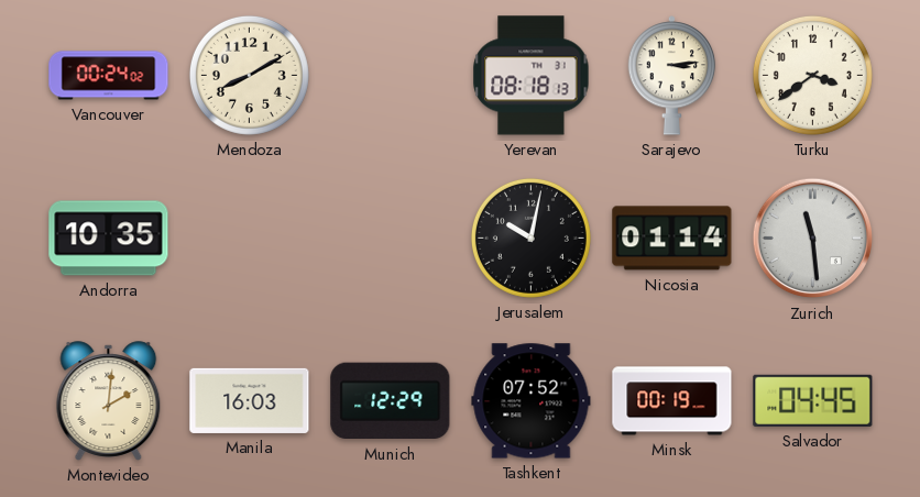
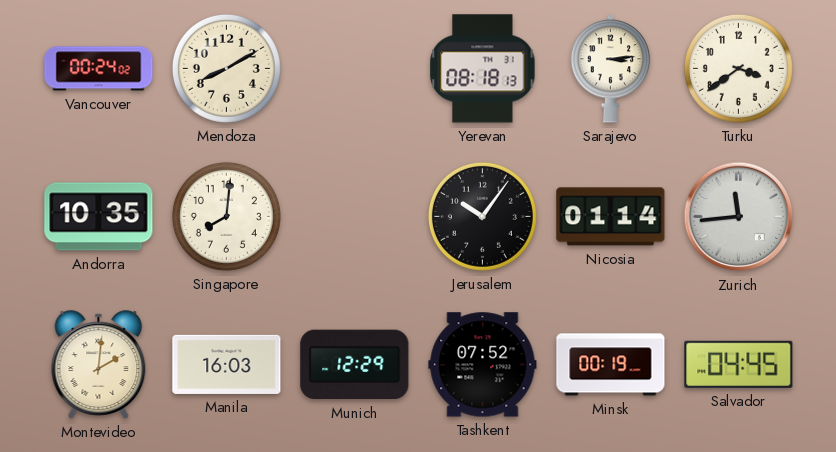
Singapore: none -> 8:01
Jerusalem: 10:02 -> 10:06
Zurich: 11:29 -> 11:44
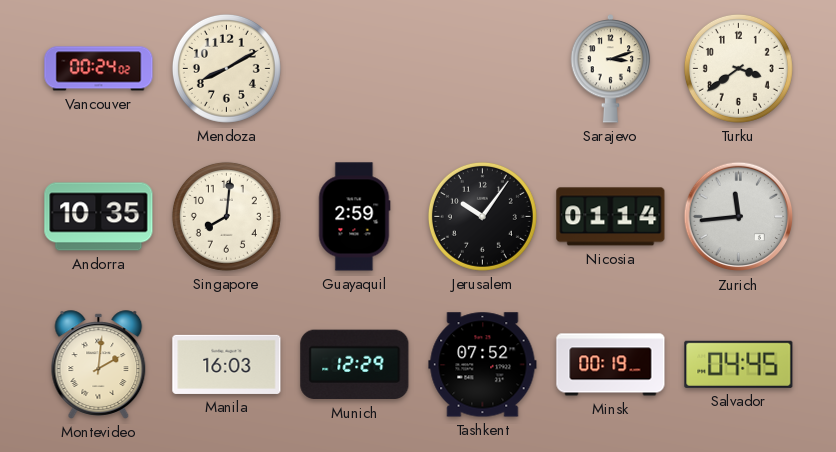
Yerevan: 08:18 -> none
Sarajevo: 3:14 -> 3:12
Guayaquil: none -> 2:59
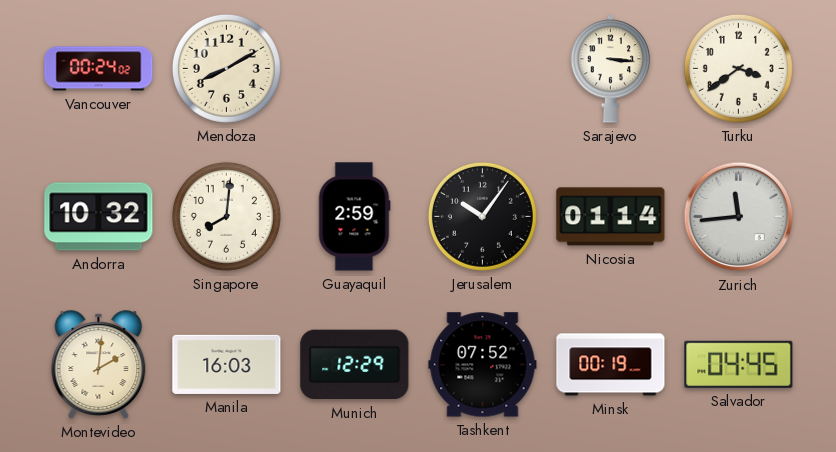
Sarajevo: 3:12 -> 3:16
Andorra: 10:35 -> 10:32
